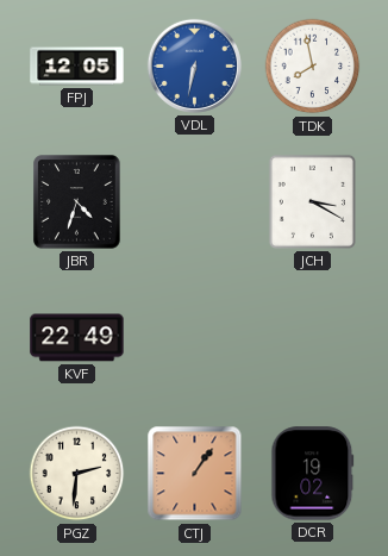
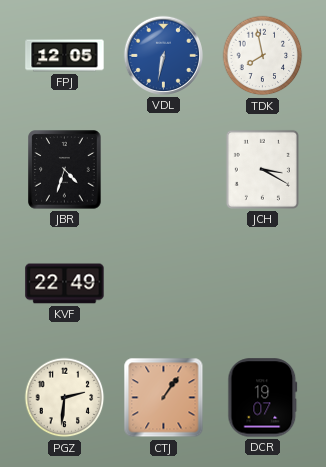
DCR: 19:02 -> 19:07
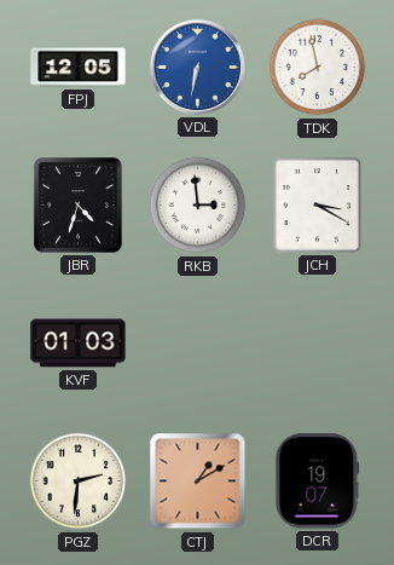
RKB: none -> 2:59
KVF: 22:49 -> 01:03
CTJ: 1:06 -> 1:10
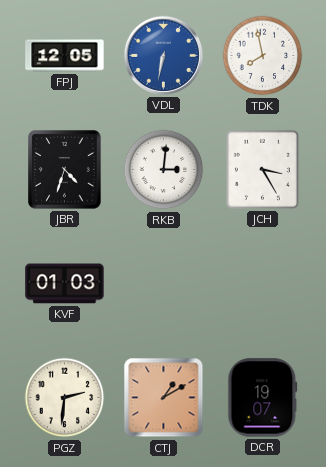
RKB: 2:59 -> 3:01
JCH: 3:20 -> 3:25
